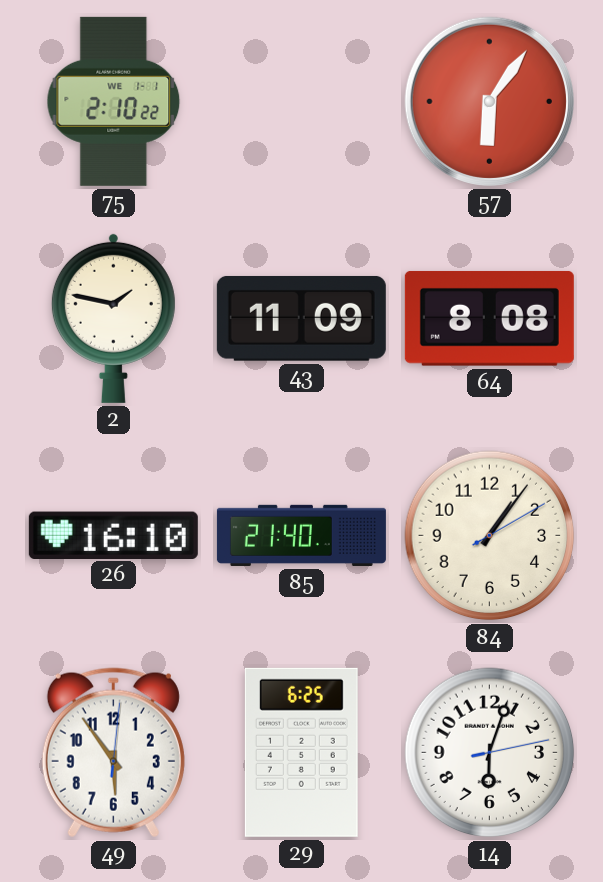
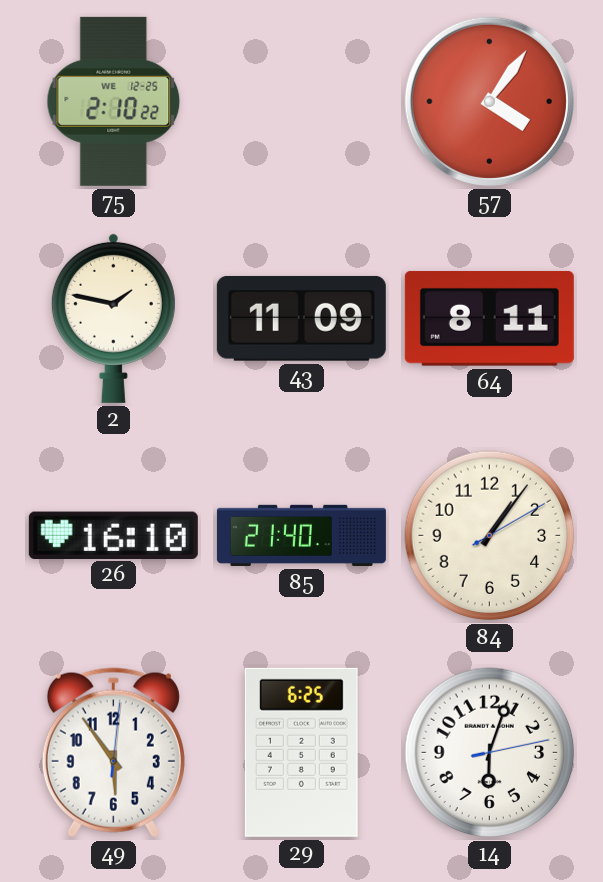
75 date: WE 1-1 -> WE 12-25
57: 6:06 -> 4:06
64: 8:08 -> 8:11
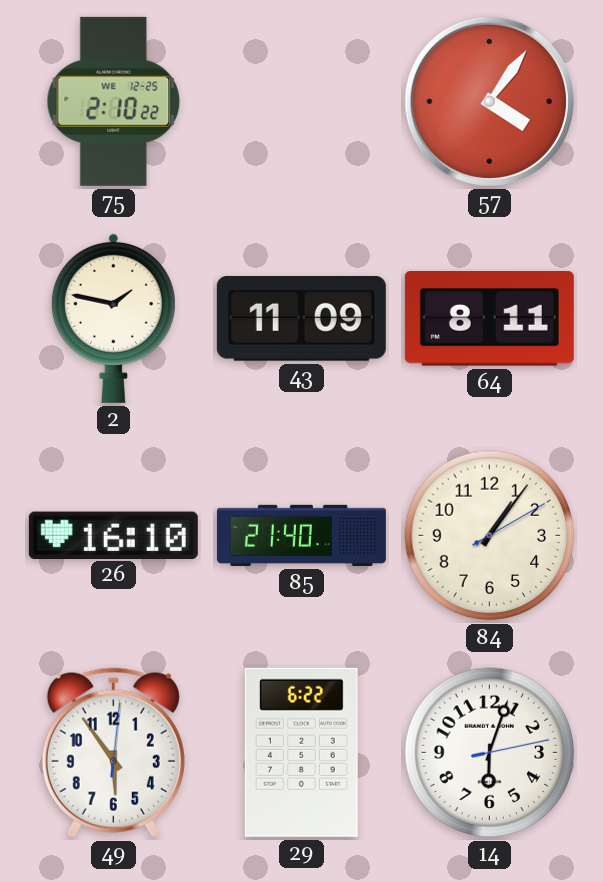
29: 6:25 -> 6:22
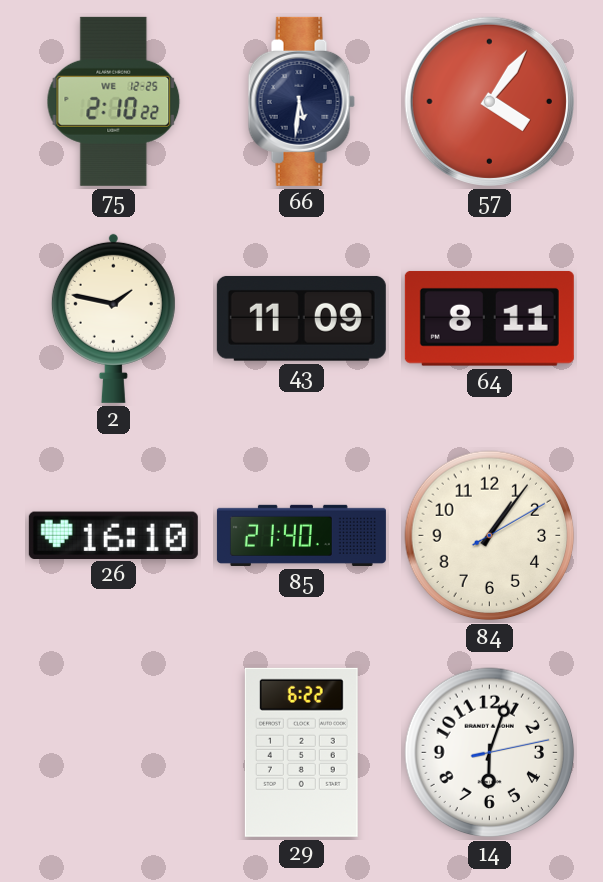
66: none -> 5:31
49: 5:54 -> none
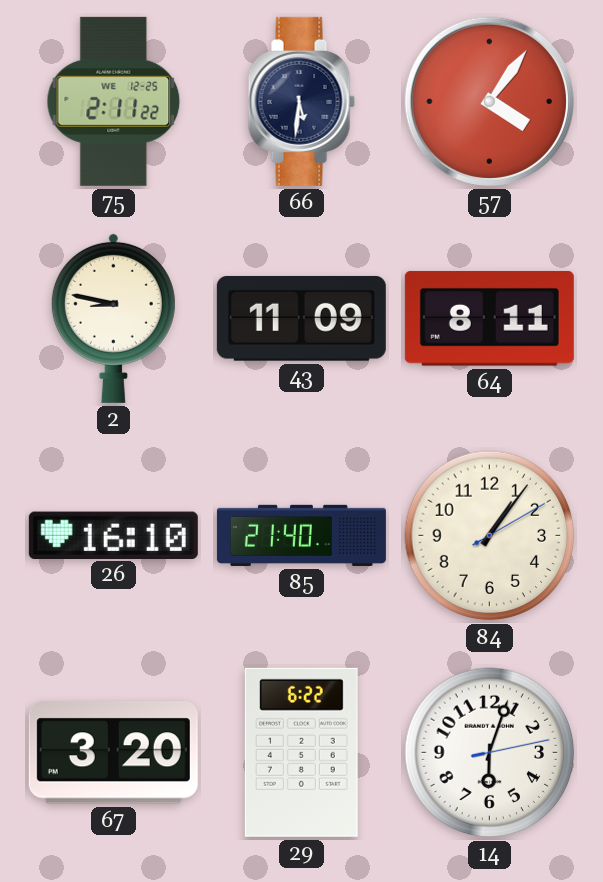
75: 2:10 -> 2:11
2: 1:47 -> 8:47
67: none -> 3:20
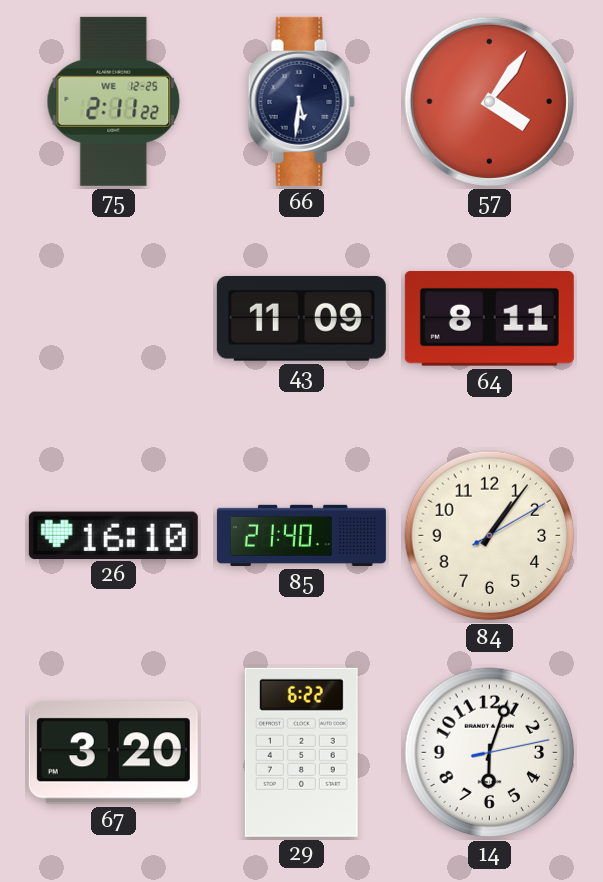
2: 8:47 -> none
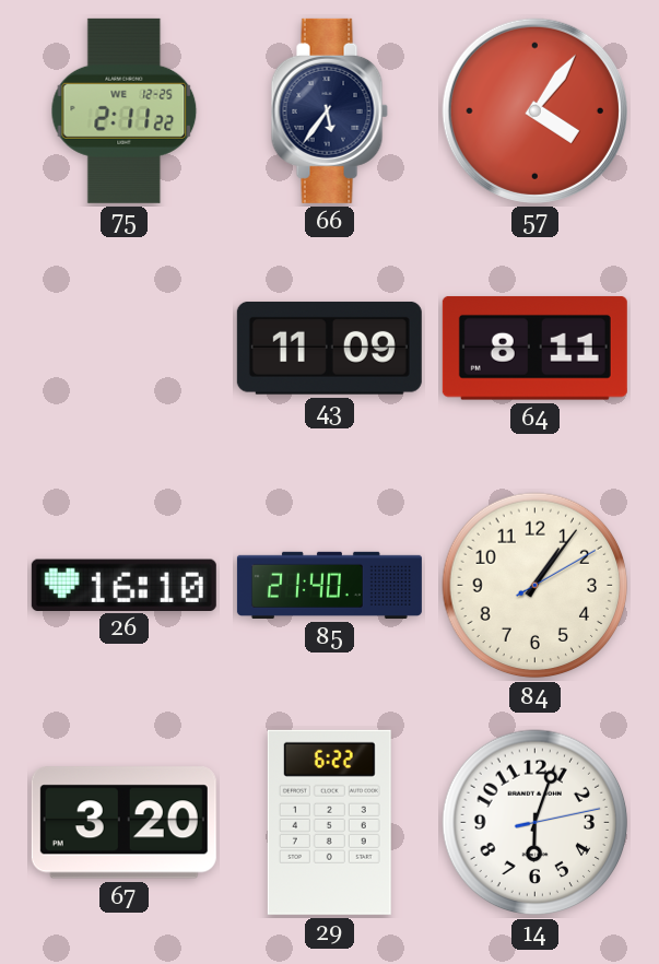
66: 5:31 -> 5:36
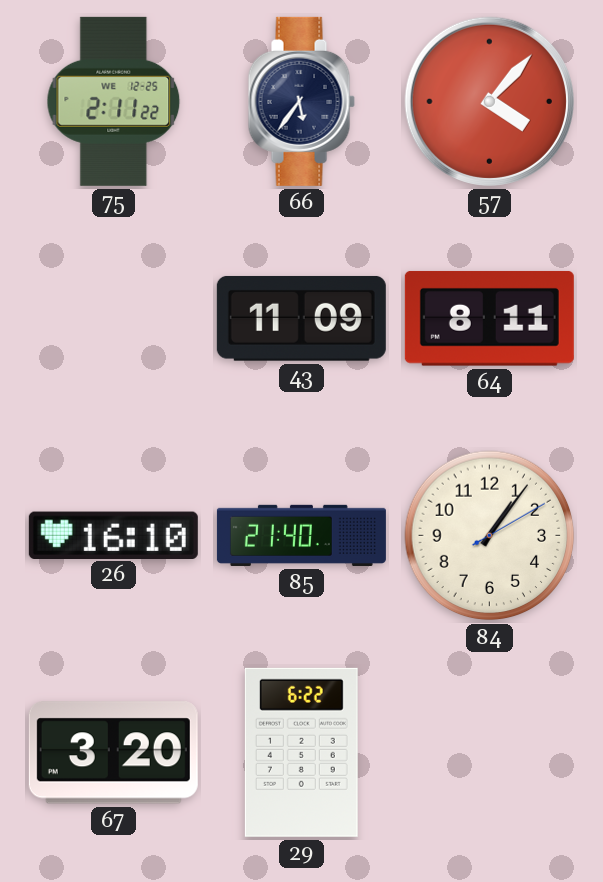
57: 4:06 -> 4:07
14: 6:03 -> none
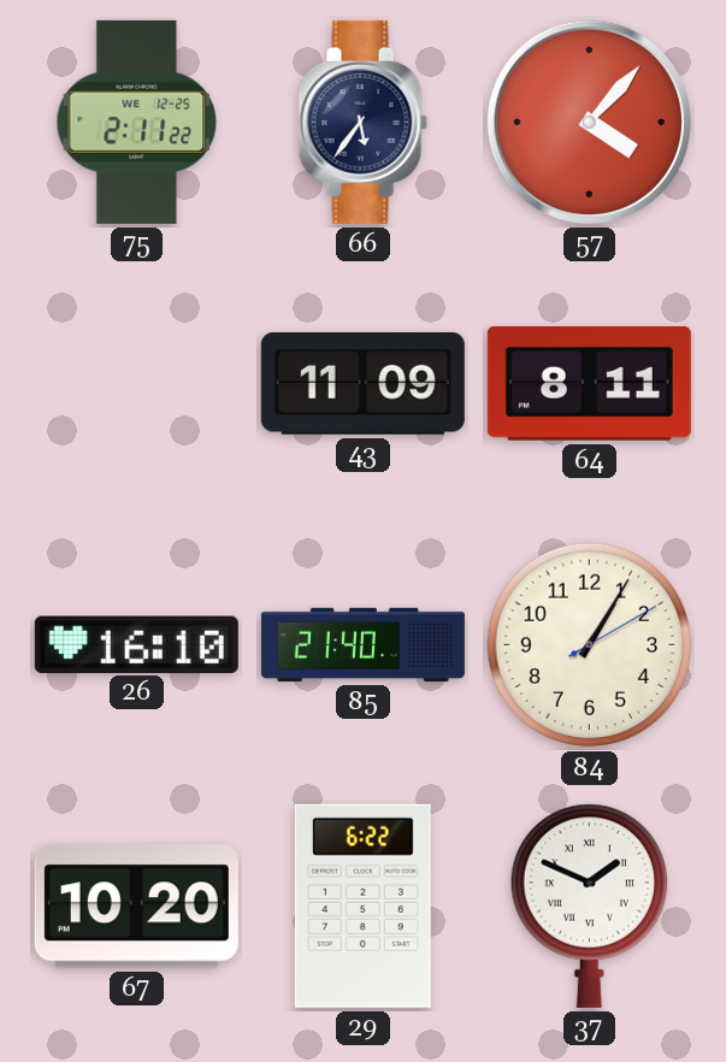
84: 1:06 -> 1:05
67: 3:20 -> 10:20
37: none -> 1:49
